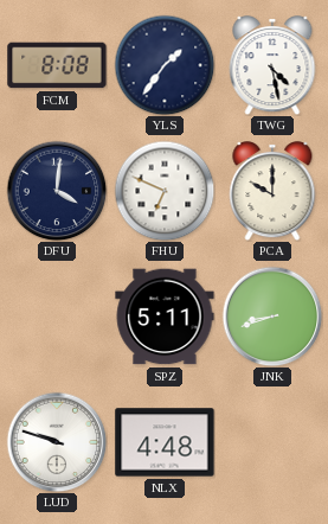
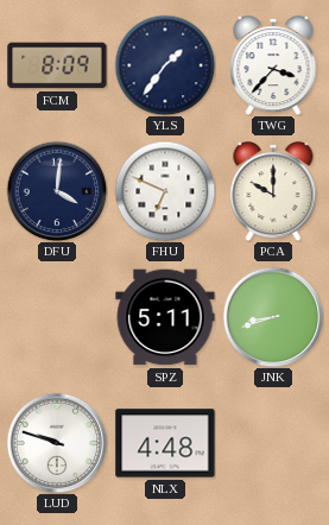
FCM: 8:08 -> 8:09
TWG: 4:28 -> 3:37
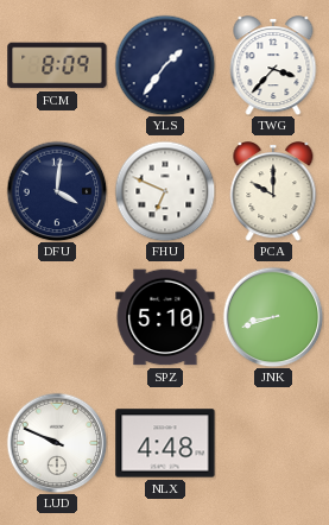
SPZ: 5:11 -> 5:10
LUD: 9:48 -> 9:49
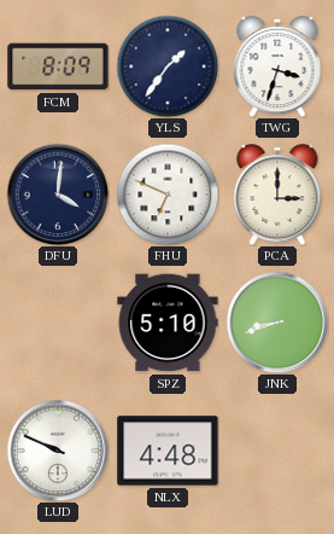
TWG: 3:37 -> 3:33
PCA: 10:00 -> 3:00
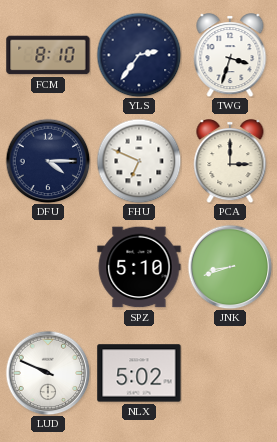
FCM: 8:09 -> 8:10
YLS: 1:36 -> 2:36
DFU: 4:01 -> 4:15
NLX: 4:48 -> 5:02
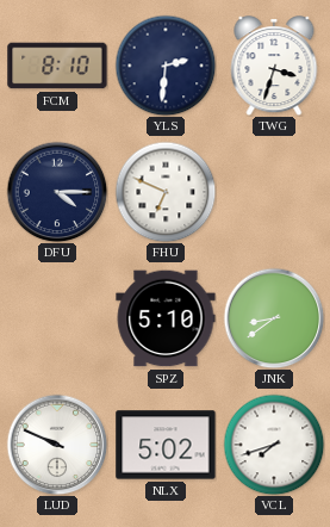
YLS: 2:36 -> 2:31
PCA: 3:00 -> none
JNK: 8:42 -> 8:39
VCL: none -> 7:42
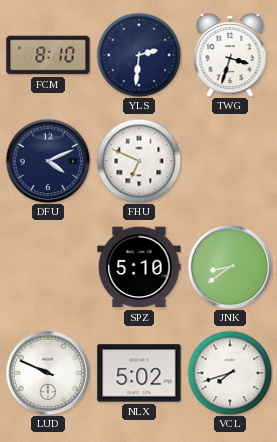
DFU: 4:15 -> 4:11
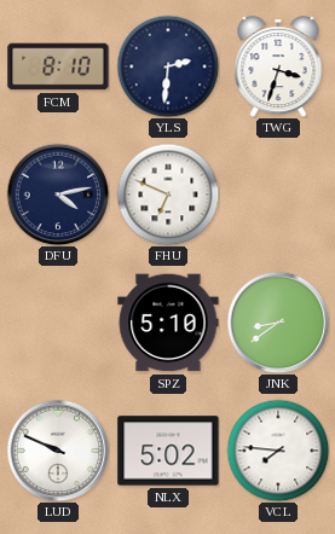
DFU: 4:11 -> 4:13
VCL: 7:42 -> 7:46
